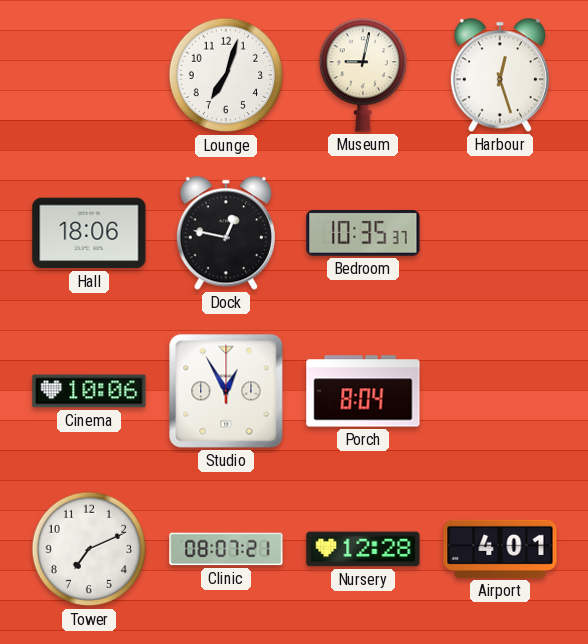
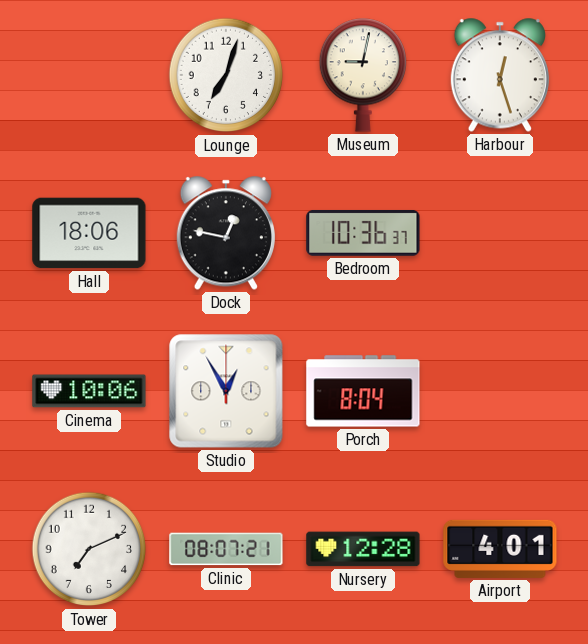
Bedroom: 10:35 -> 10:36
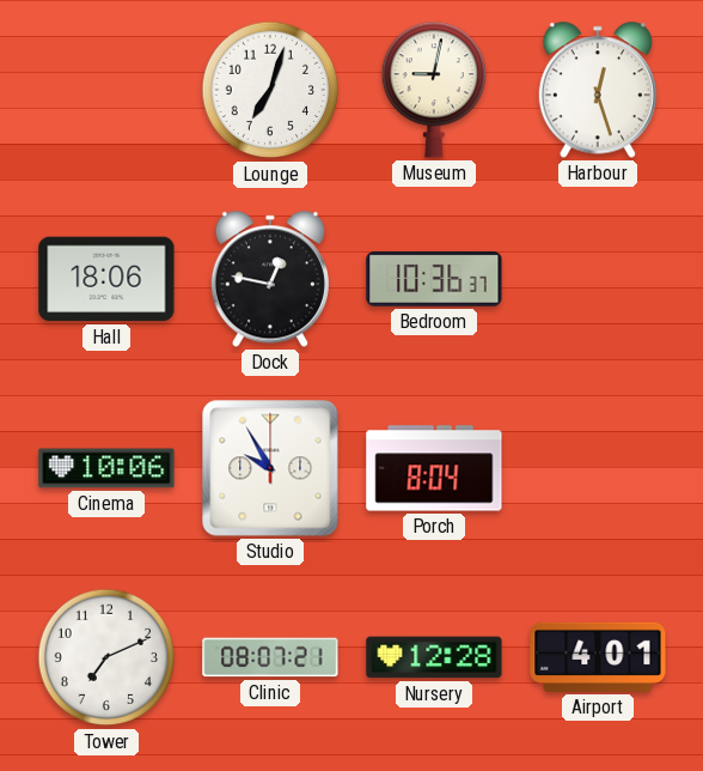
Studio: 12:55 -> 9:55
